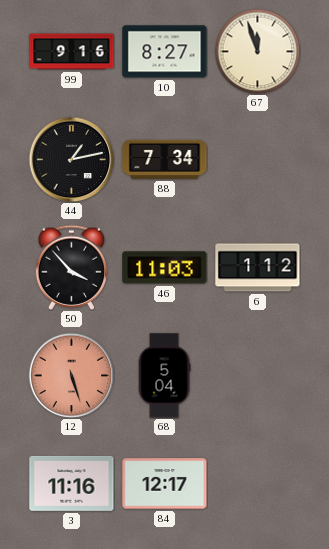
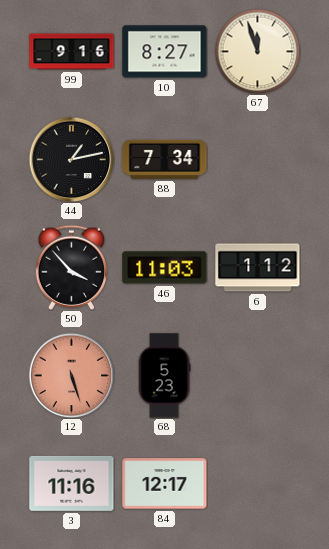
68: 5:04 -> 5:23
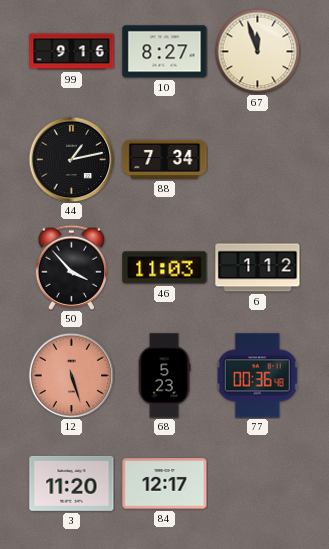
77: none -> 00:36
3: 11:16 -> 11:20
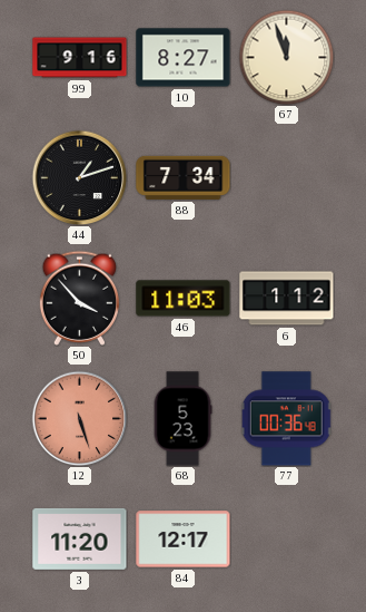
44: 1:13 -> 1:12
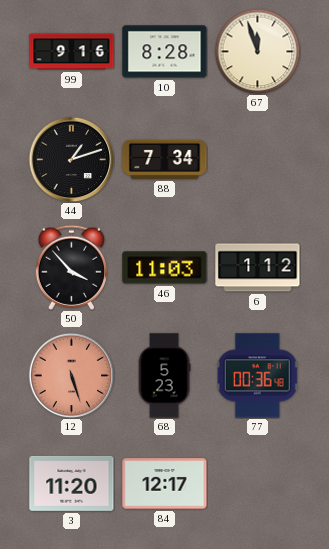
10: 8:27 -> 8:28
